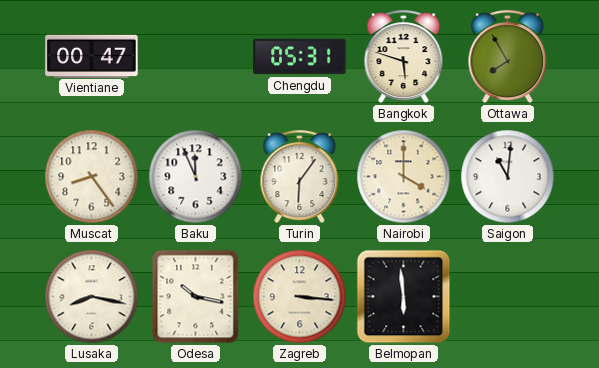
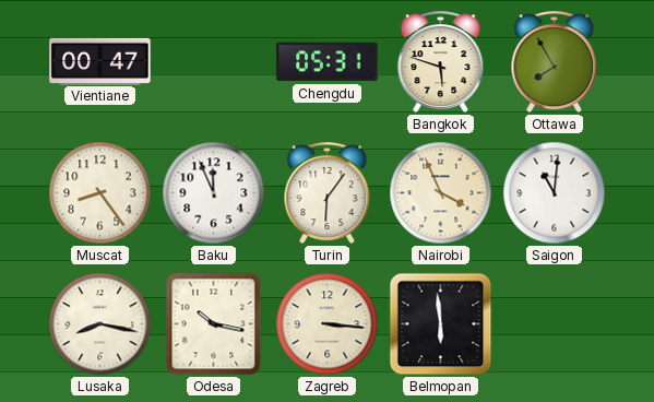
Nairobi: 4:00 -> 3:56
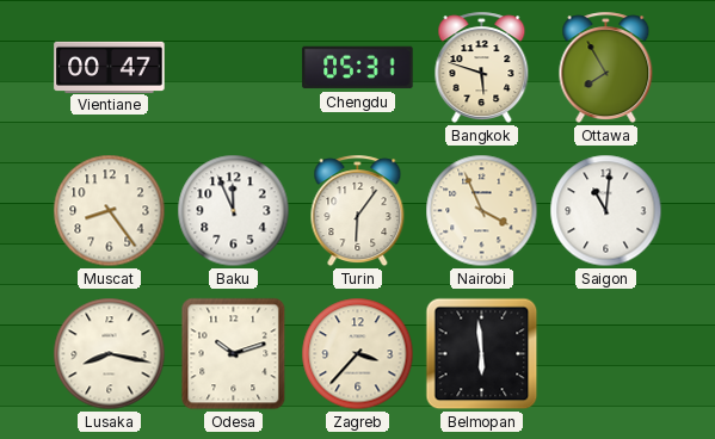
Odesa: 10:17 -> 10:12
Zagreb: 3:16 -> 3:37
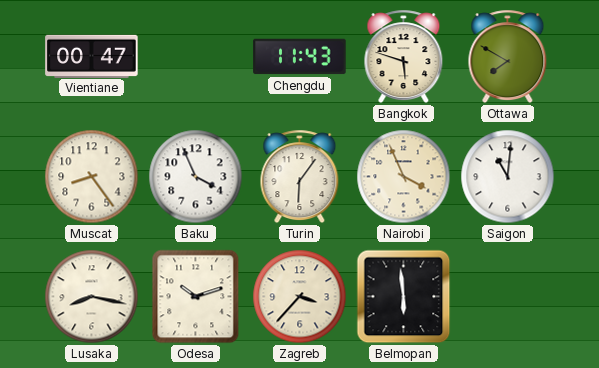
Chengdu: 05:31 -> 11:43
Ottawa: 7:55 -> 7:50
Baku: 11:56 -> 3:56
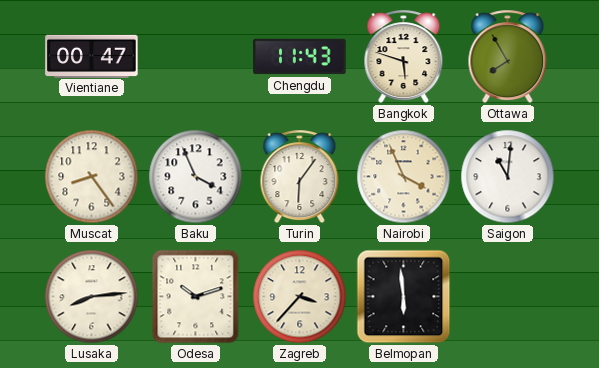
Ottawa: 7:50 -> 7:55
Lusaka: 8:17 -> 8:14
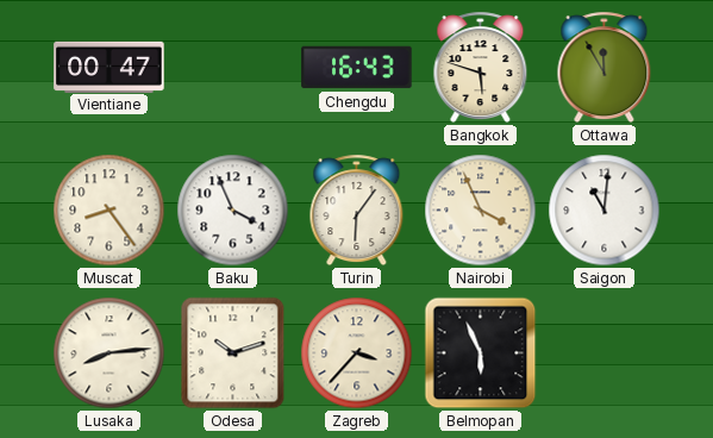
Chengdu: 11:43 -> 16:43
Ottawa: 7:55 -> 11:55
Belmopan: 5:59 -> 5:56
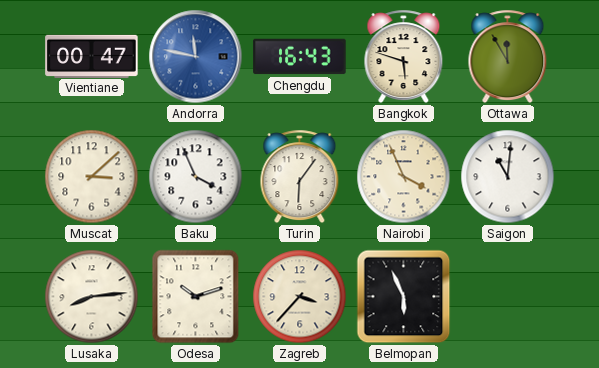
Andorra: none -> 11:47
Muscat: 8:24 -> 3:08
